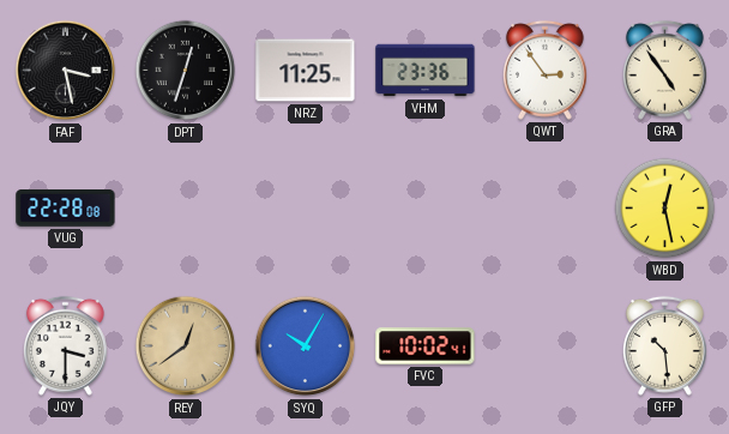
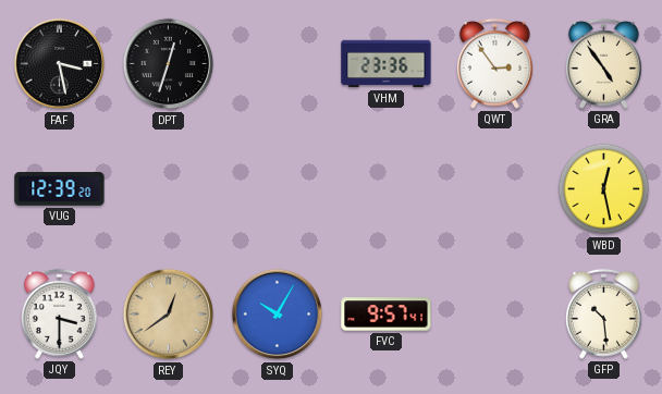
NRZ: 11:25 -> none
VUG: 22:28 -> 12:39
FVC: 10:02 -> 9:57
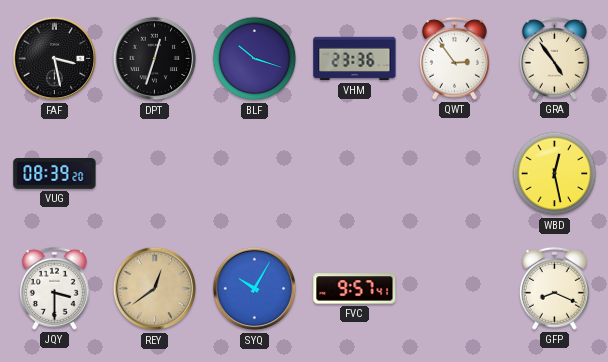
BLF: none -> 10:18
VUG: 12:39 -> 08:39
GFP: 10:29 -> 8:19
